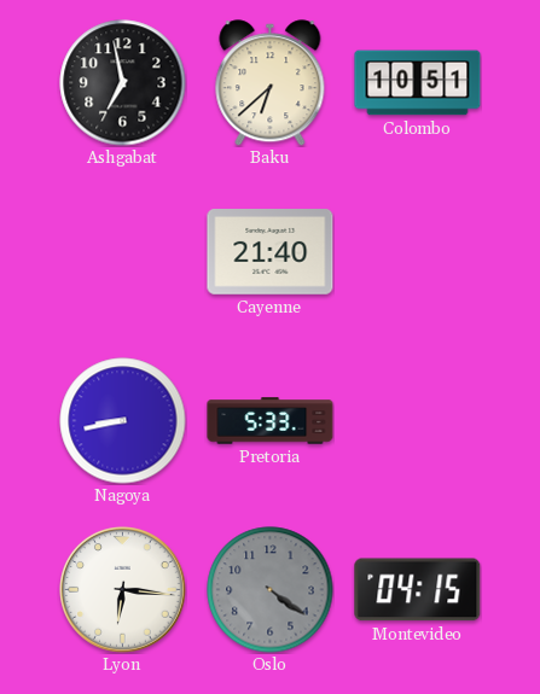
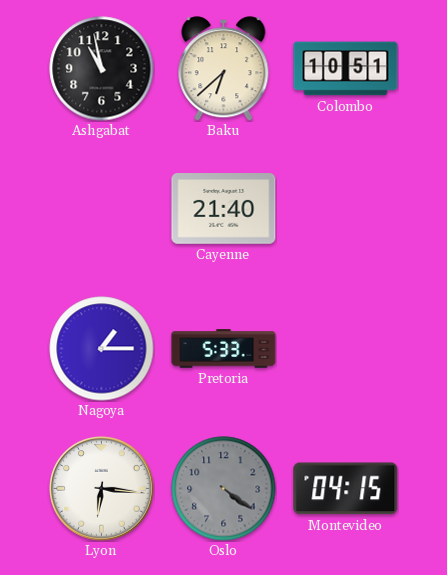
Ashgabat: 6:58 -> 10:58
Nagoya: 8:43 -> 1:15
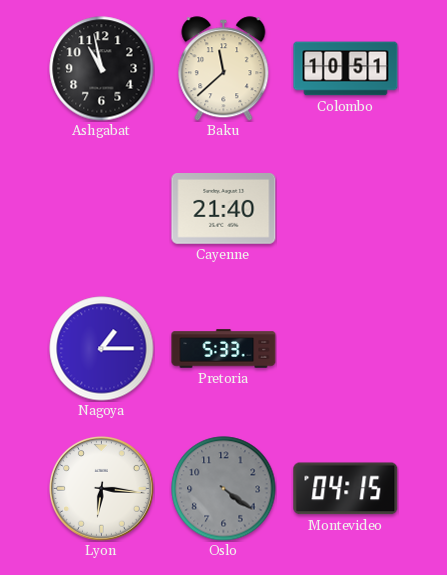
Baku: 6:38 -> 11:38
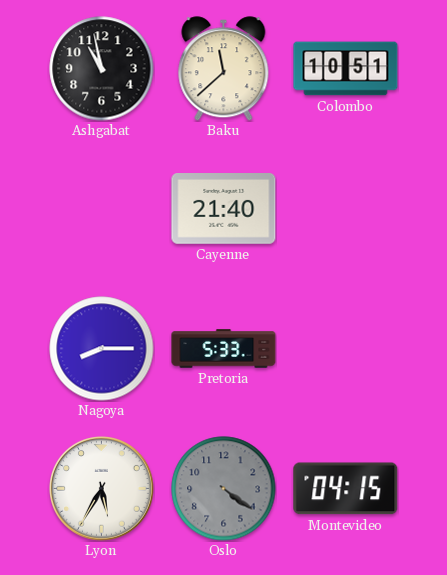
Nagoya: 1:15 -> 8:15
Lyon: 6:16 -> 5:35
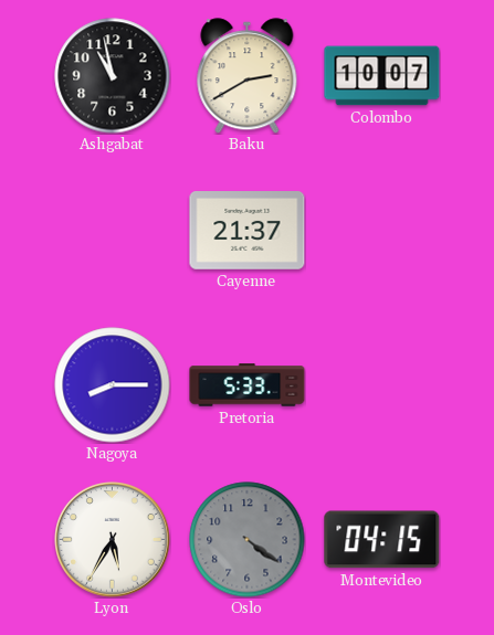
Baku: 11:38 -> 2:40
Colombo: 10:51 -> 10:07
Cayenne: 21:40 -> 21:37
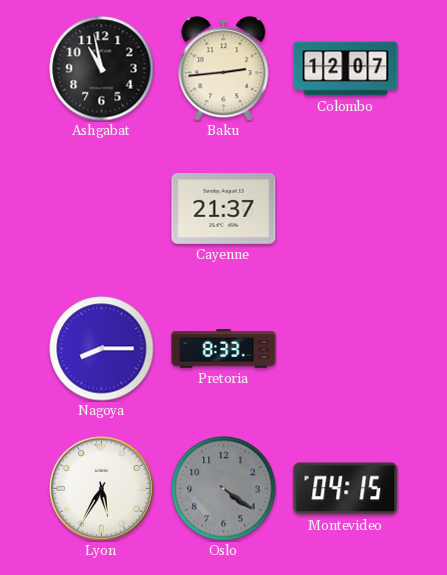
Baku: 2:40 -> 2:44
Colombo: 10:07 -> 12:07
Pretoria: 5:33 -> 8:33
